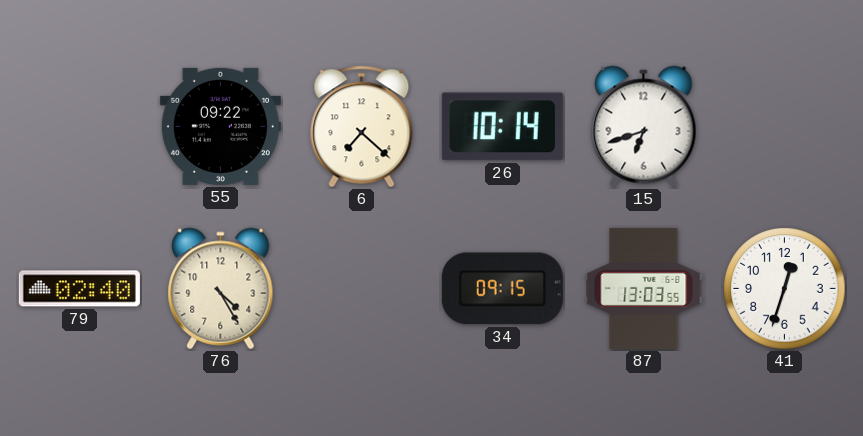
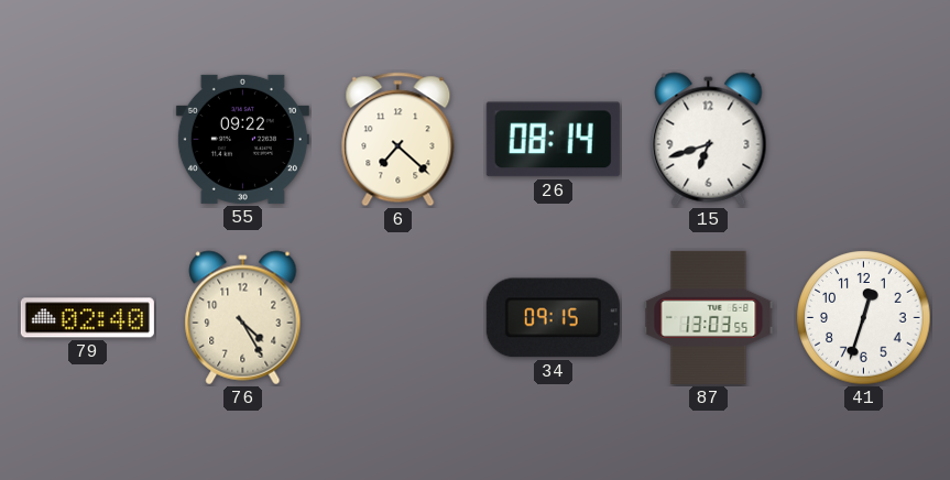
26: 10:14 -> 08:14
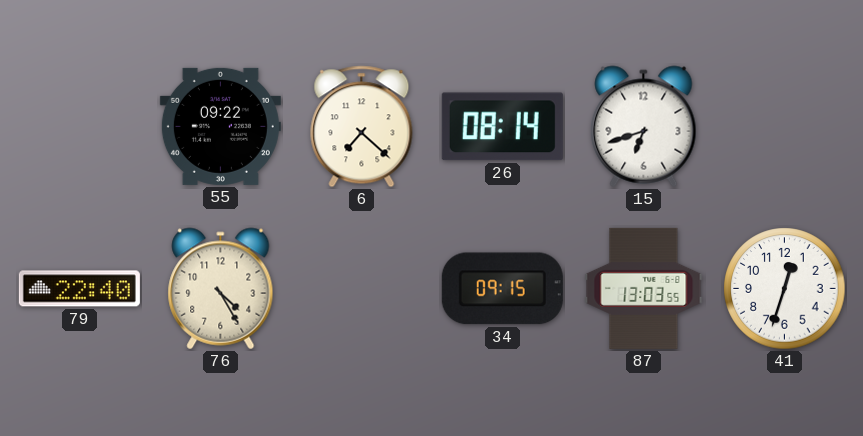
79: 02:40 -> 22:40
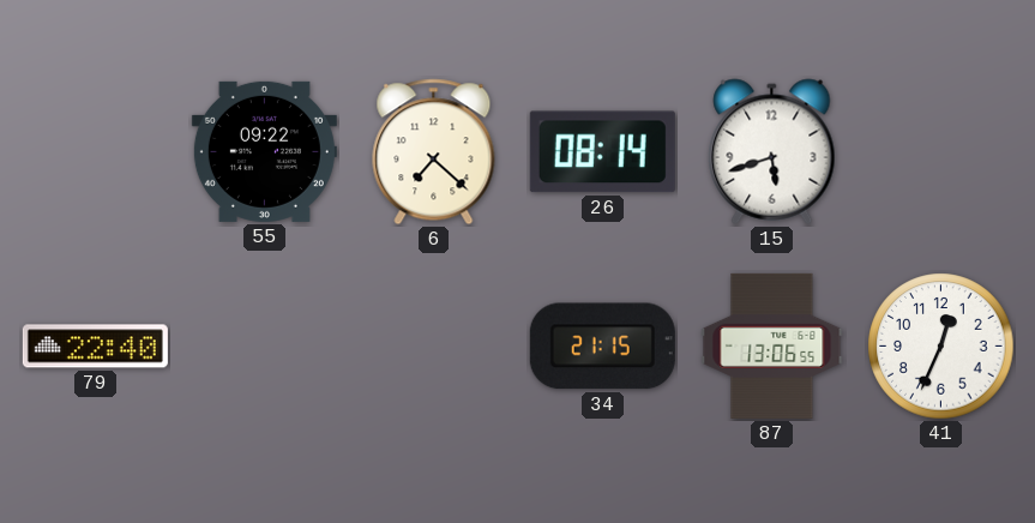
15: 6:42 -> 5:42
76: 4:25 -> none
34: 09:15 -> 21:15
87: 13:03 -> 13:06
41: 12:33 -> 12:34
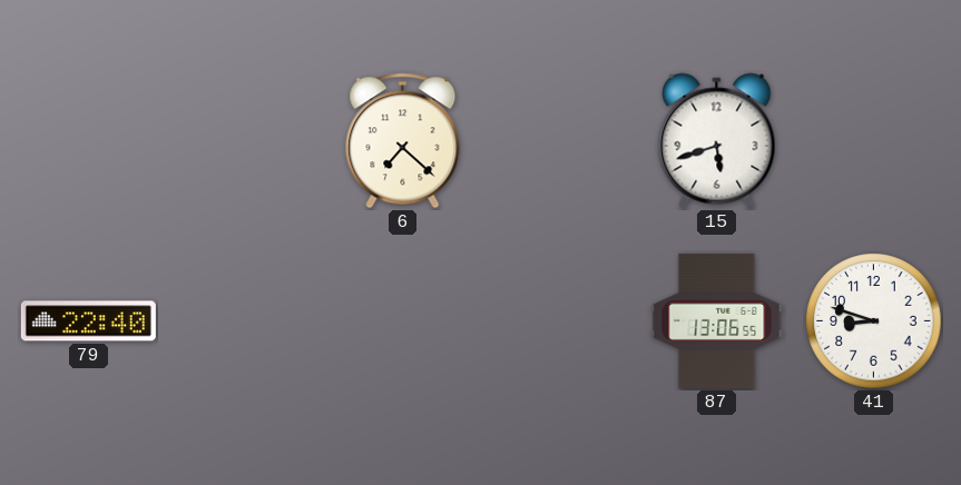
55: 09:22 -> none
26: 08:14 -> none
34: 21:15 -> none
41: 12:34 -> 8:48
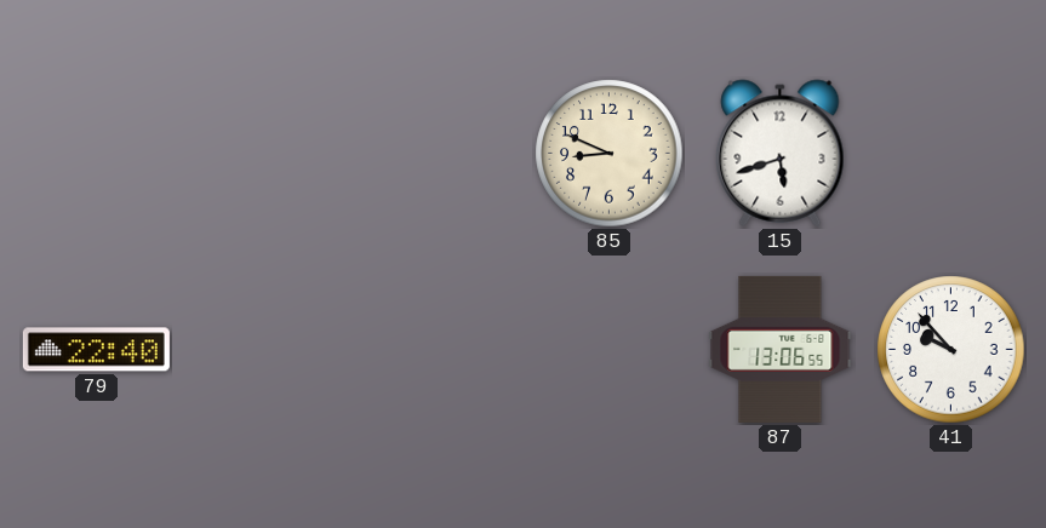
6: 7:22 -> none
85: none -> 8:49
41: 8:48 -> 9:53
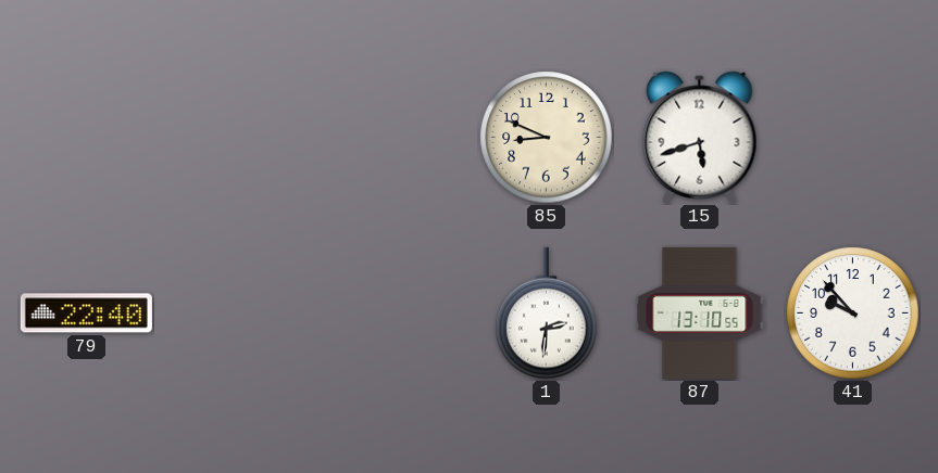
1: none -> 2:31
87: 13:06 -> 13:10
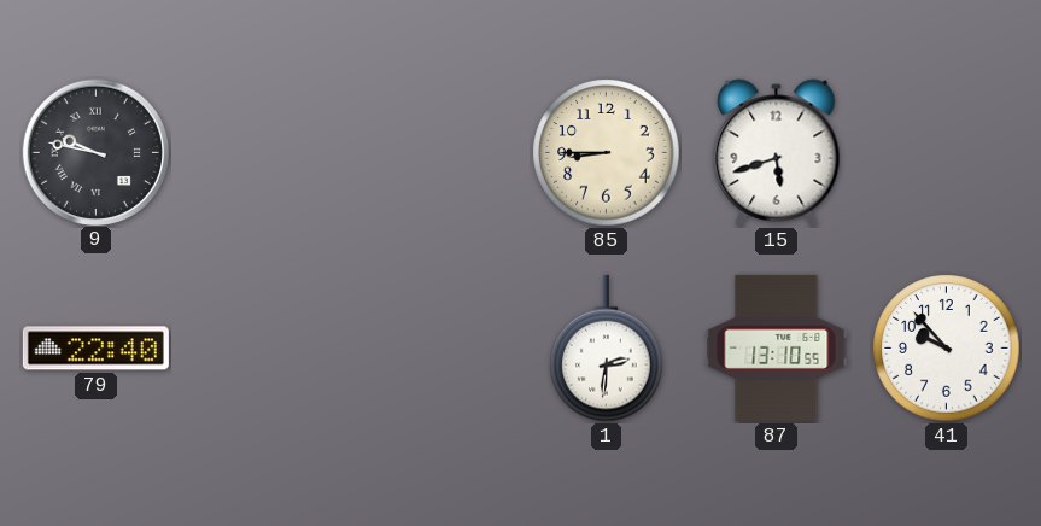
9: none -> 9:47
85: 8:49 -> 8:45
